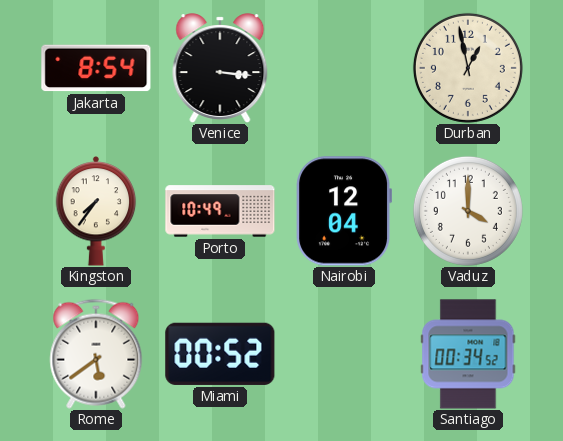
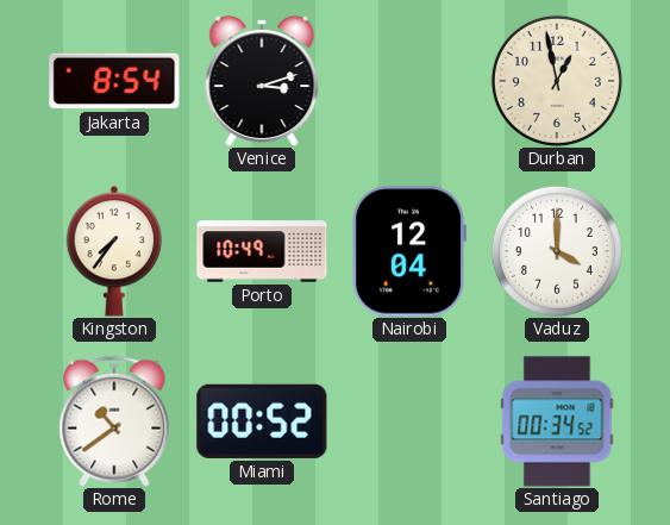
Venice: 3:16 -> 3:12
Rome: 5:39 -> 10:39
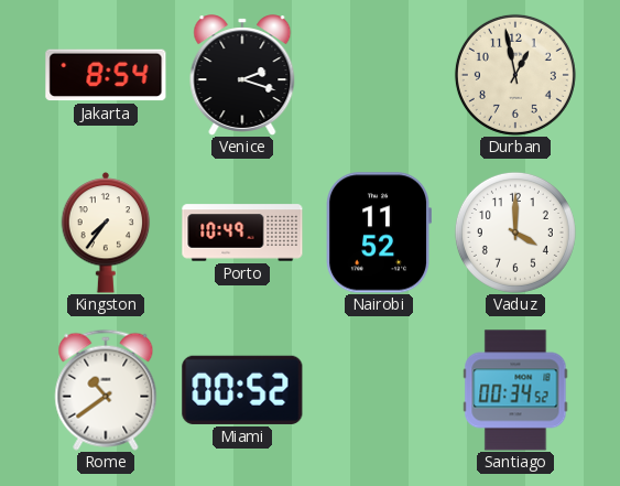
Venice: 3:12 -> 2:18
Nairobi: 12:04 -> 11:52
